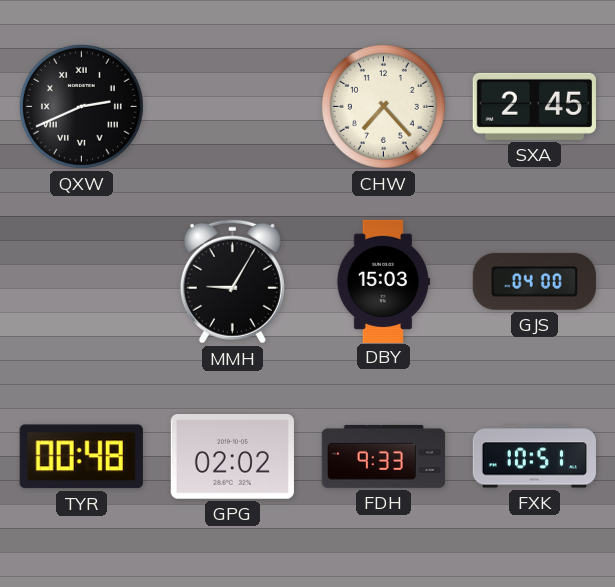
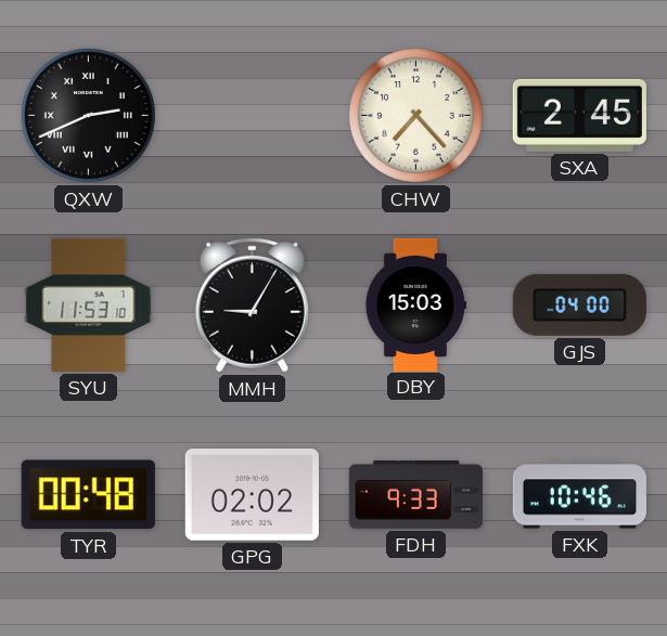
SYU: none -> 11:53
FXK: 10:51 -> 10:46
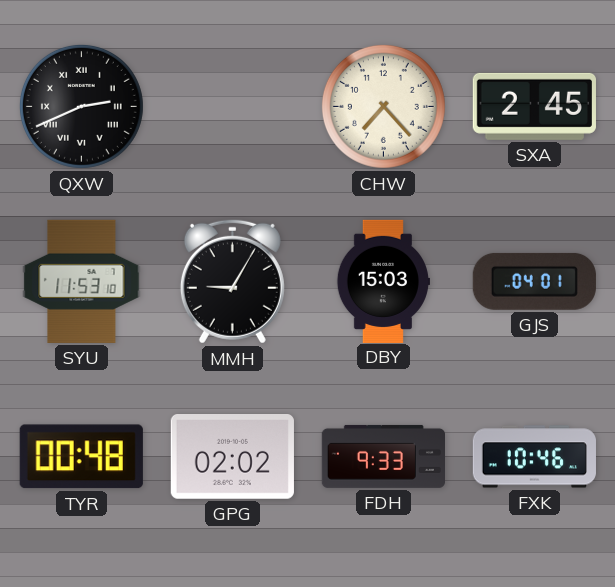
GJS: 04:00 -> 04:01
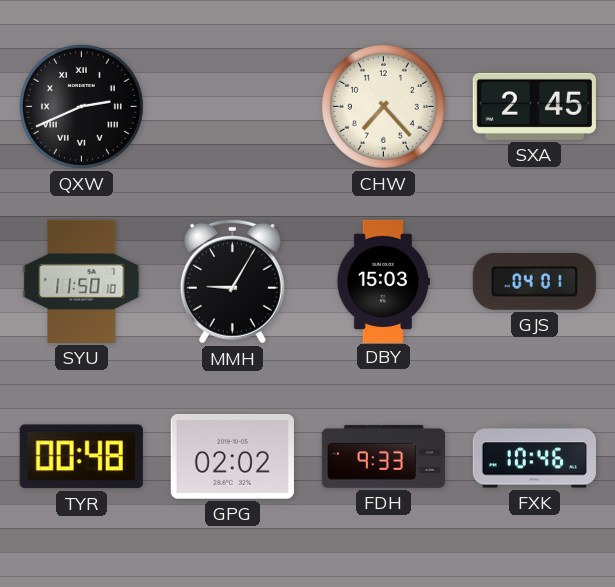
SYU: 11:53 -> 11:50
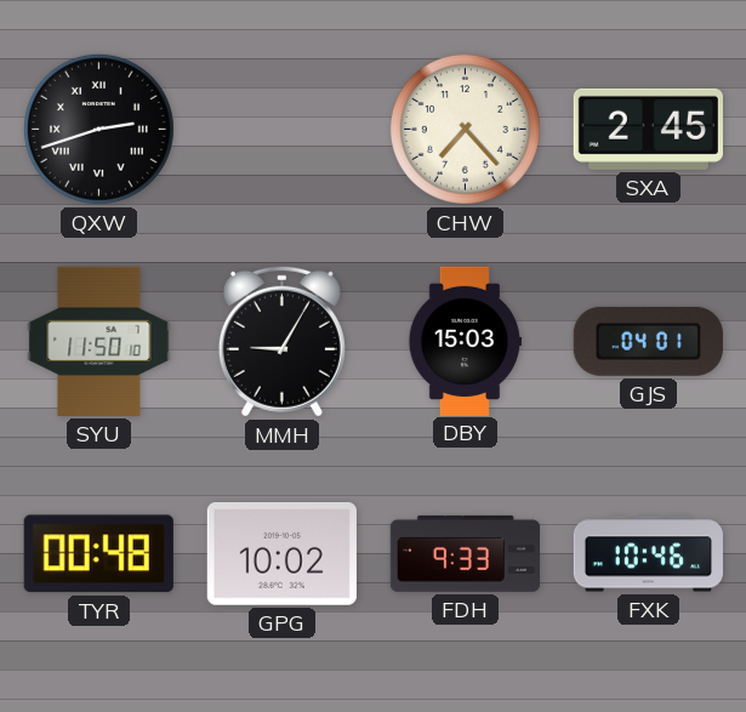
QXW: 2:41 -> 2:42
GPG: 02:02 -> 10:02
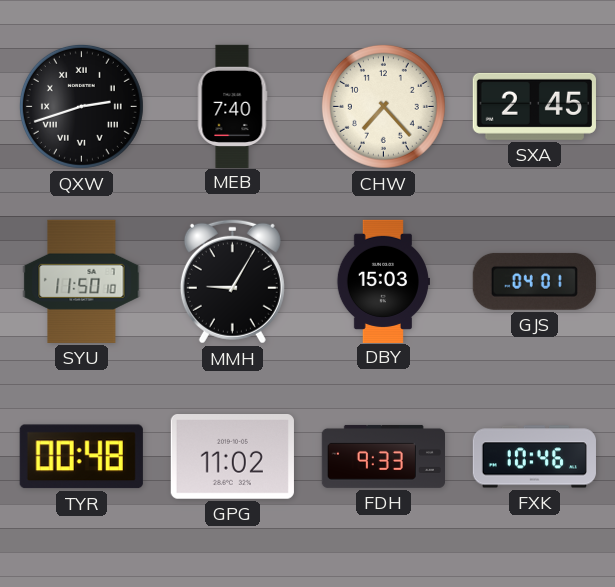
MEB: none -> 7:40
GPG: 10:02 -> 11:02
